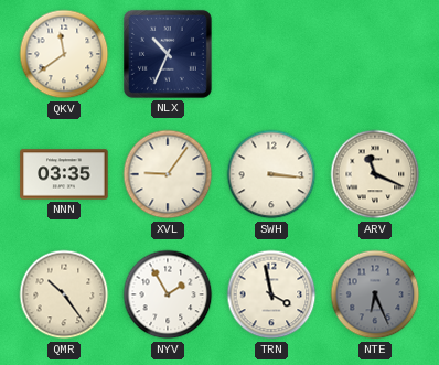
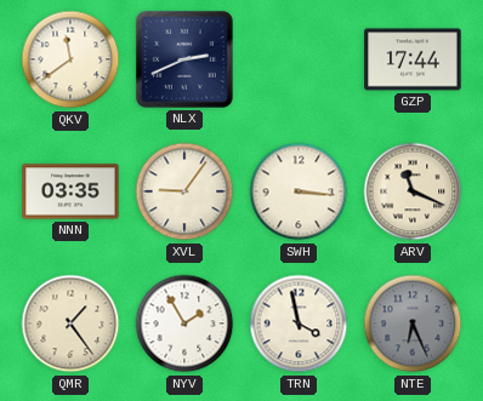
NLX: 10:34 -> 2:41
GZP: none -> 17:44
QMR: 10:24 -> 1:24
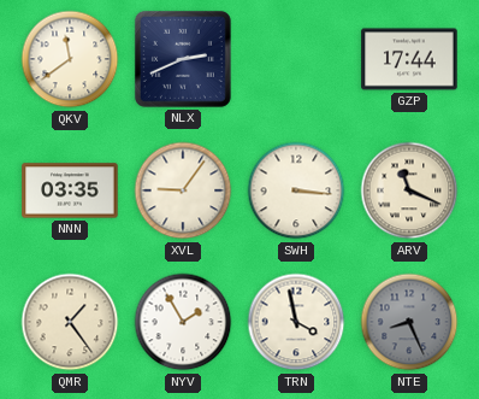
NTE: 6:26 -> 8:26
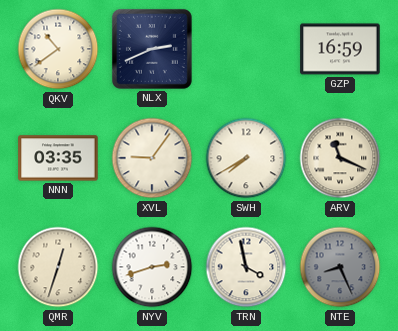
QKV: 11:39 -> 10:39
GZP: 17:44 -> 16:59
SWH: 3:16 -> 7:40
QMR: 1:24 -> 12:33
NYV: 1:55 -> 2:42
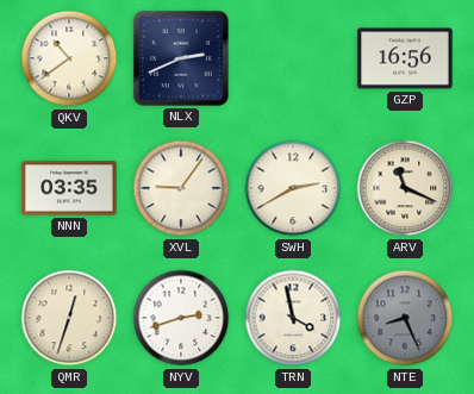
GZP: 16:59 -> 16:56
SWH: 7:40 -> 2:40
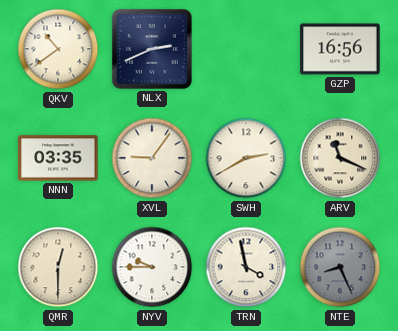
QMR: 12:33 -> 12:30
NYV: 2:42 -> 9:45
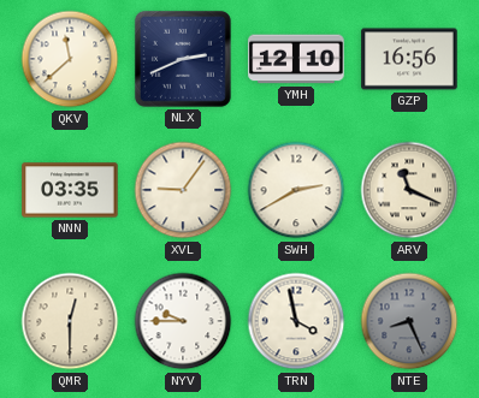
QKV: 10:39 -> 11:38
YMH: none -> 12:10
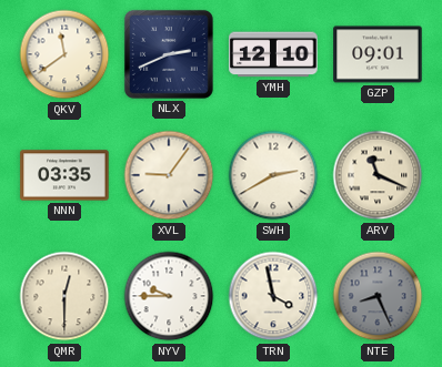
QKV: 11:38 -> 11:39
GZP: 16:56 -> 09:01
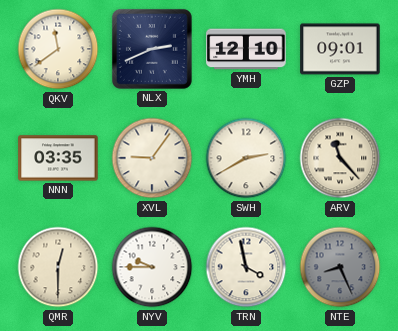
ARV: 11:19 -> 11:23
